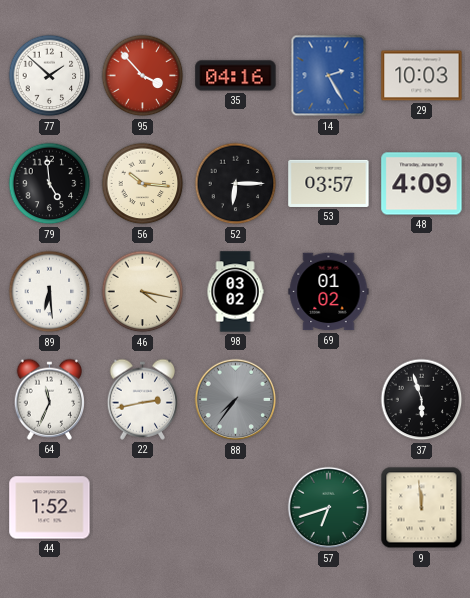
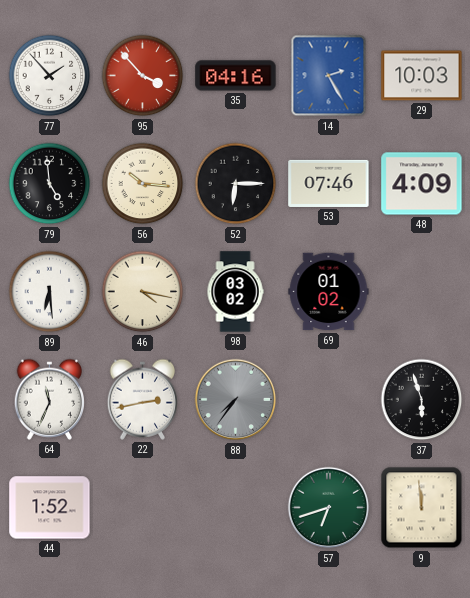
77: 1:52 -> 1:53
53: 03:57 -> 07:46
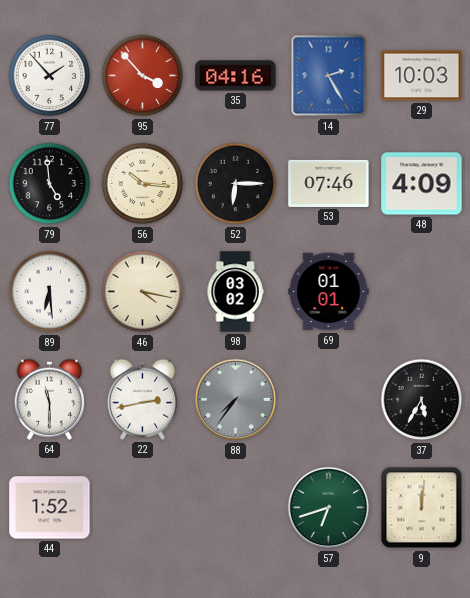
69: 01:02 -> 01:01
64: 11:34 -> 11:30
37: 5:57 -> 5:35
9: 11:59 -> 12:01
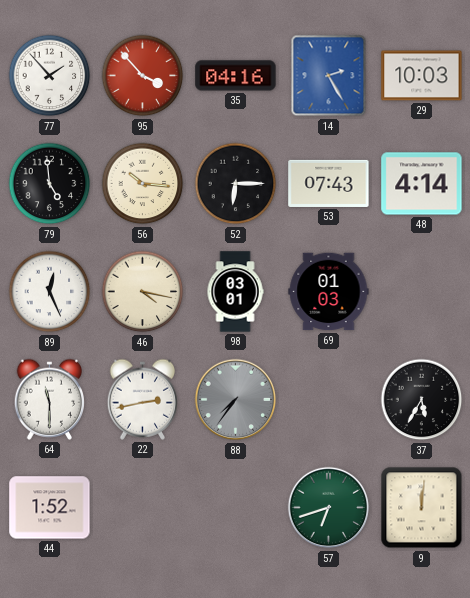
53: 07:46 -> 07:43
48: 4:09 -> 4:14
89: 6:29 -> 12:26
98: 03:02 -> 03:01
69: 01:01 -> 01:03
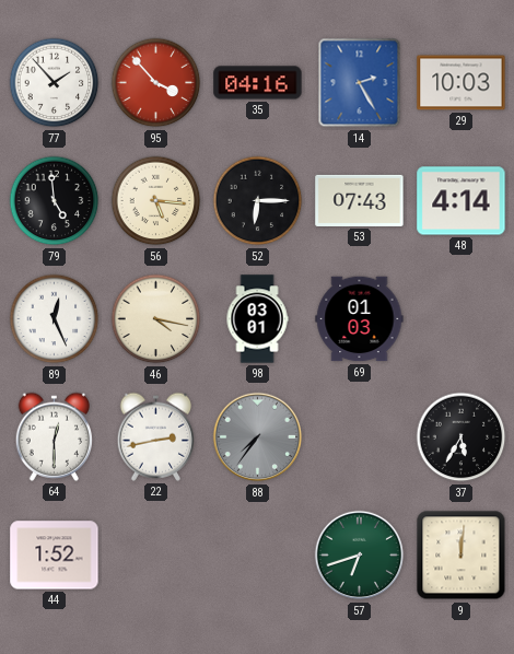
56: 10:16 -> 5:16
64: 11:30 -> 12:30
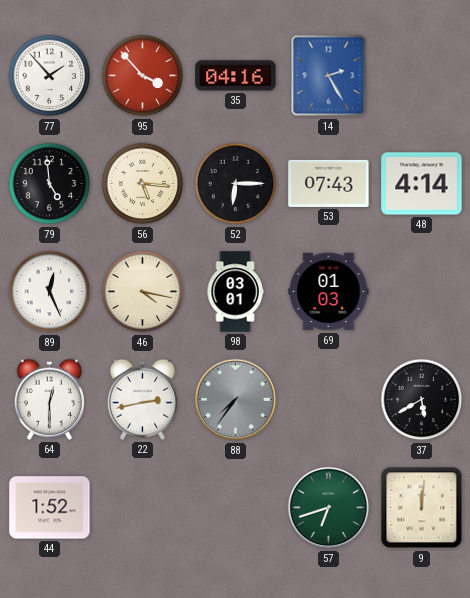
29: 10:03 -> none
37: 5:35 -> 5:40
